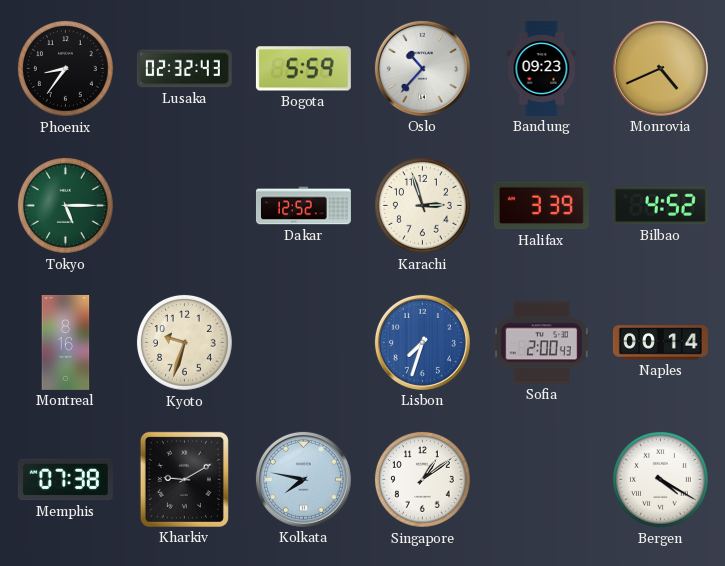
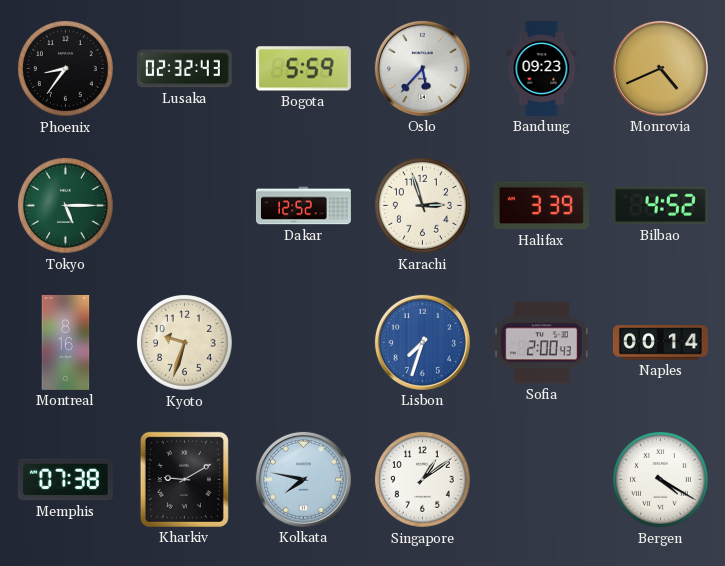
Oslo: 10:37 -> 5:37
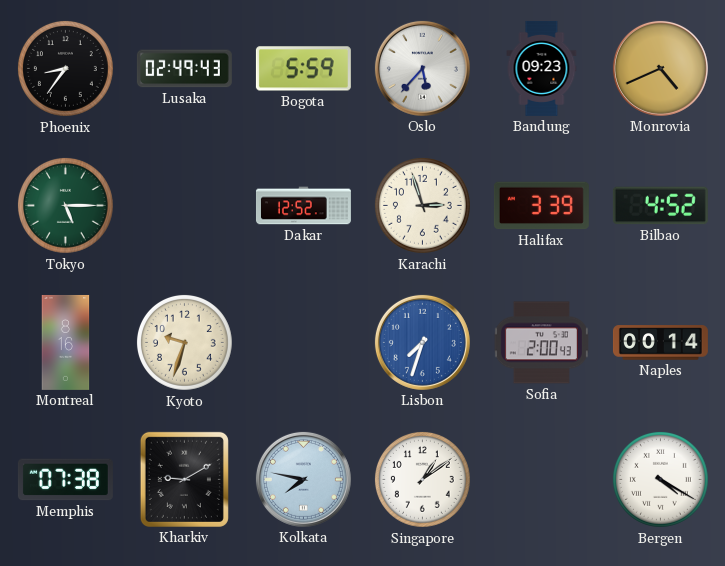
Lusaka: 02:32 -> 02:49
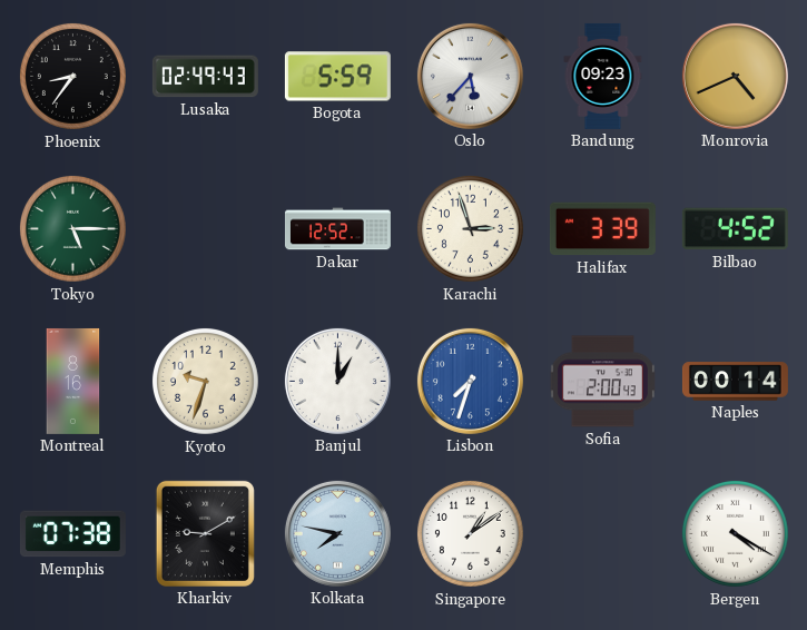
Banjul: none -> 1:00
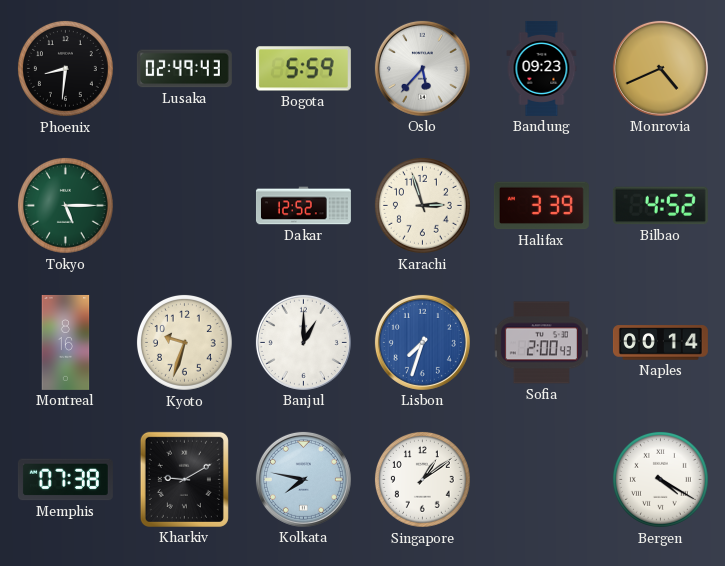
Phoenix: 8:36 -> 8:31
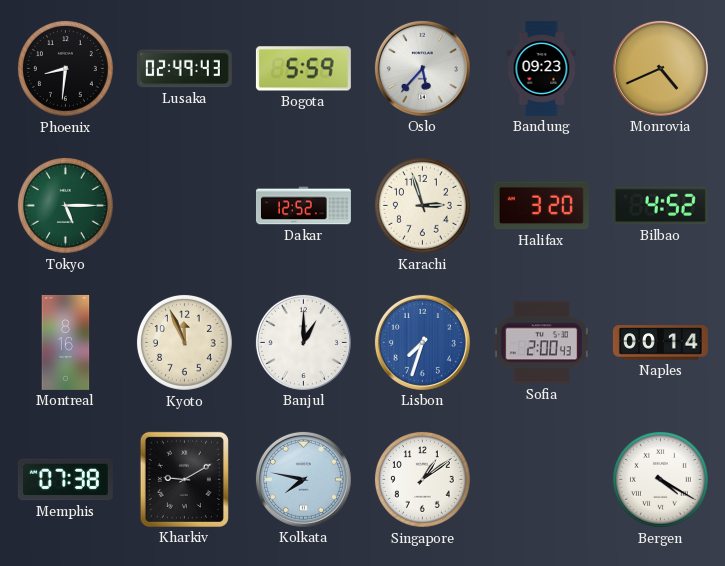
Halifax: 3:39 -> 3:20
Kyoto: 9:33 -> 11:56
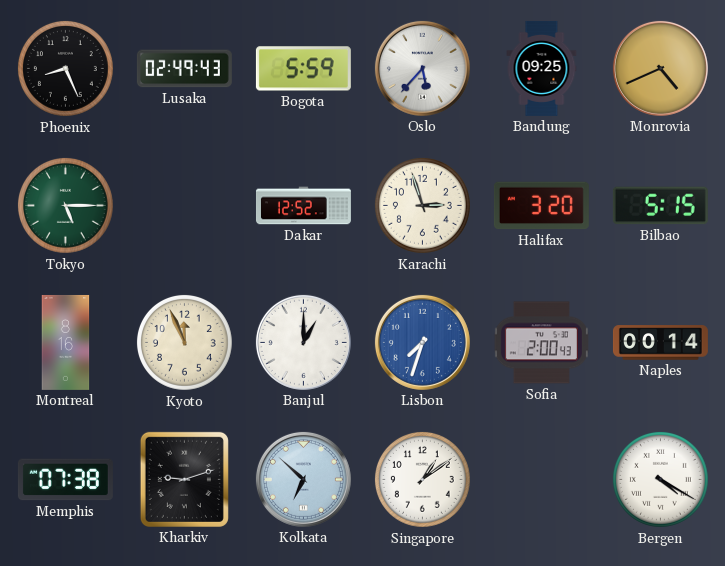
Phoenix: 8:31 -> 8:26
Bandung: 09:23 -> 09:25
Bilbao: 4:52 -> 5:15
Kharkiv: 9:10 -> 9:12
Kolkata: 7:47 -> 6:52
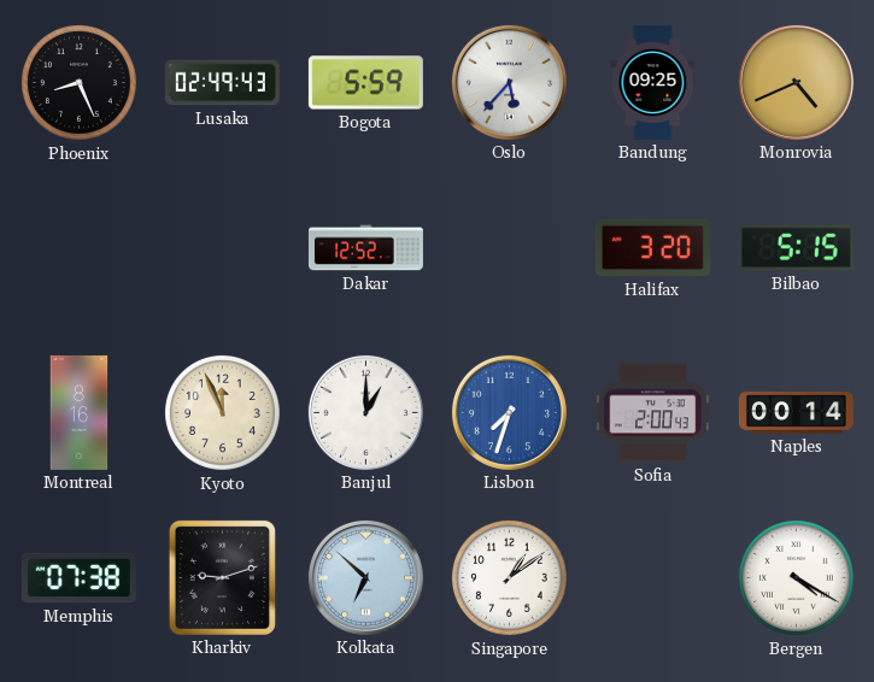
Tokyo: 5:15 -> none
Karachi: 2:57 -> none
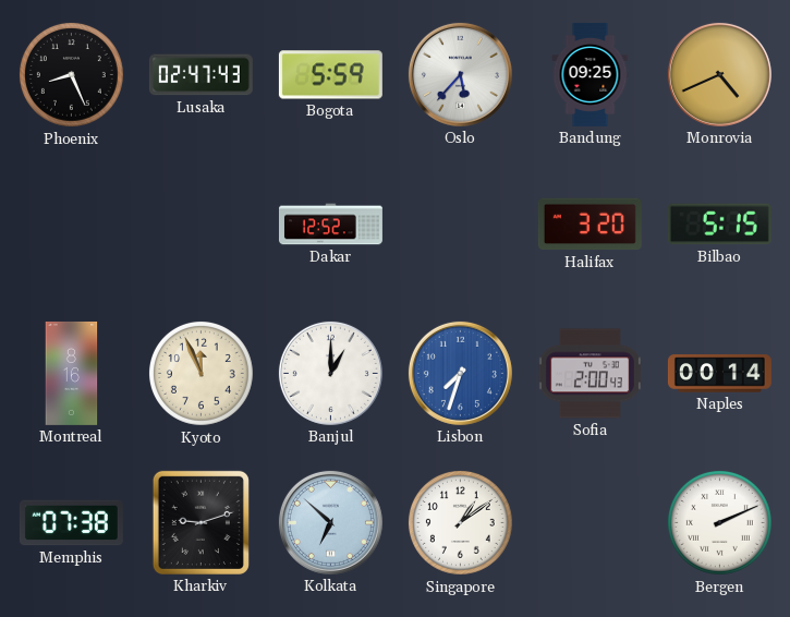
Lusaka: 02:49 -> 02:47
Bergen: 4:20 -> 2:11
